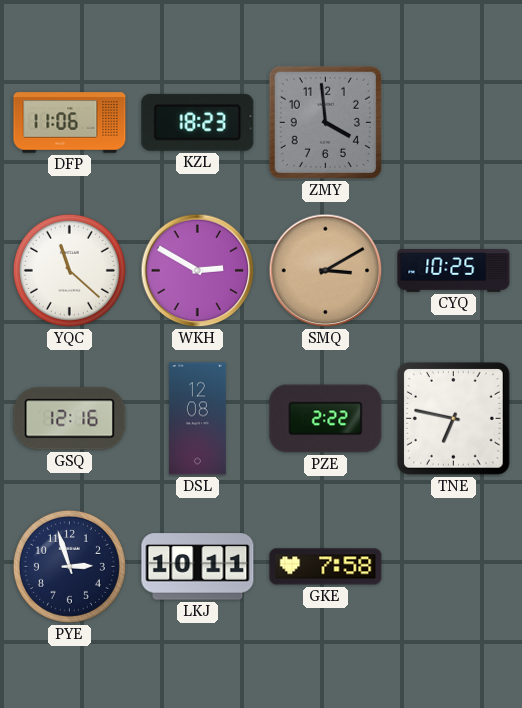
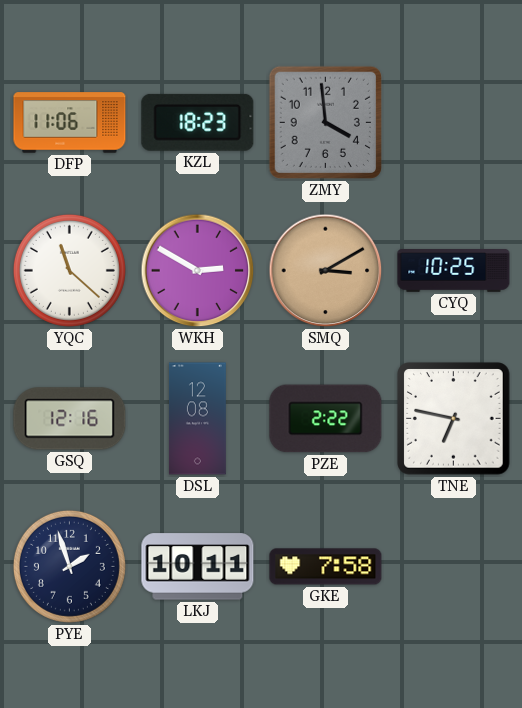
PYE: 2:57 -> 1:57
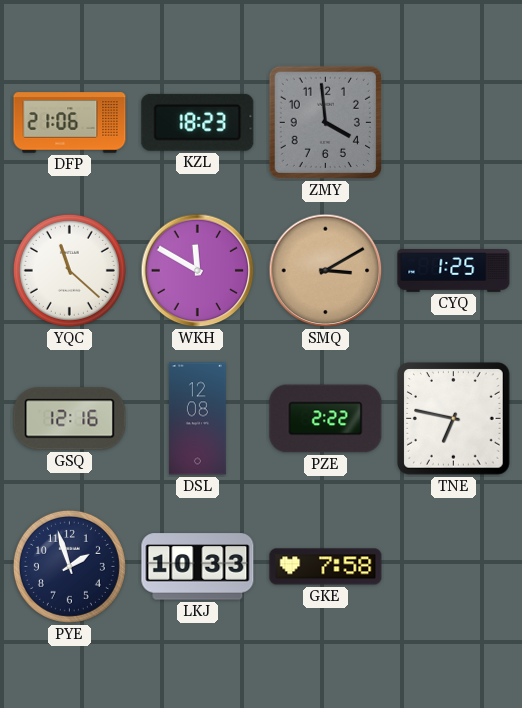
DFP: 11:06 -> 21:06
WKH: 2:50 -> 11:50
CYQ: 10:25 -> 1:25
LKJ: 10:11 -> 10:33
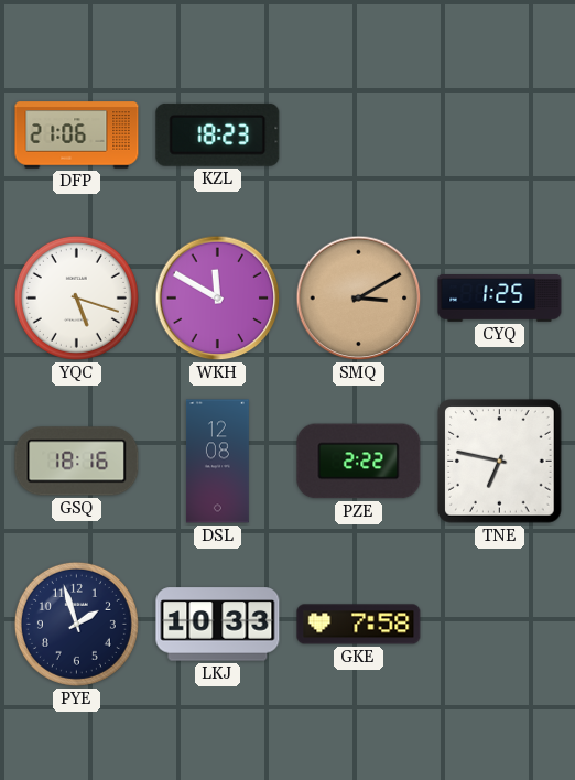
ZMY: 3:59 -> none
YQC: 11:22 -> 5:18
GSQ: 12:16 -> 18:16
